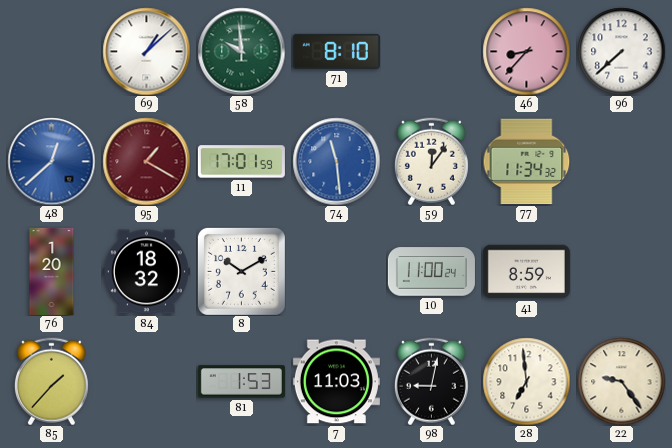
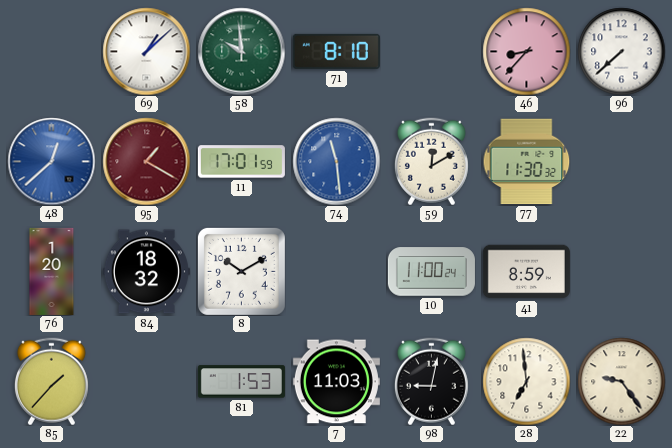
59: 12:06 -> 12:10
77: 11:34 -> 11:30
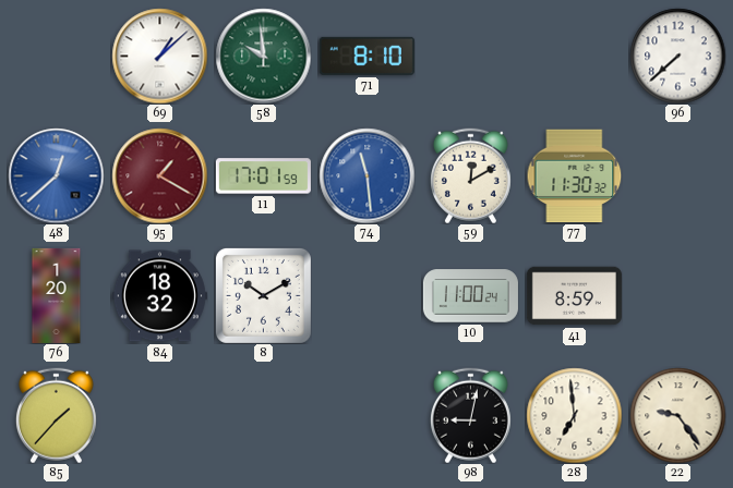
46: 8:37 -> none
81: 1:53 -> none
7: 11:03 -> none
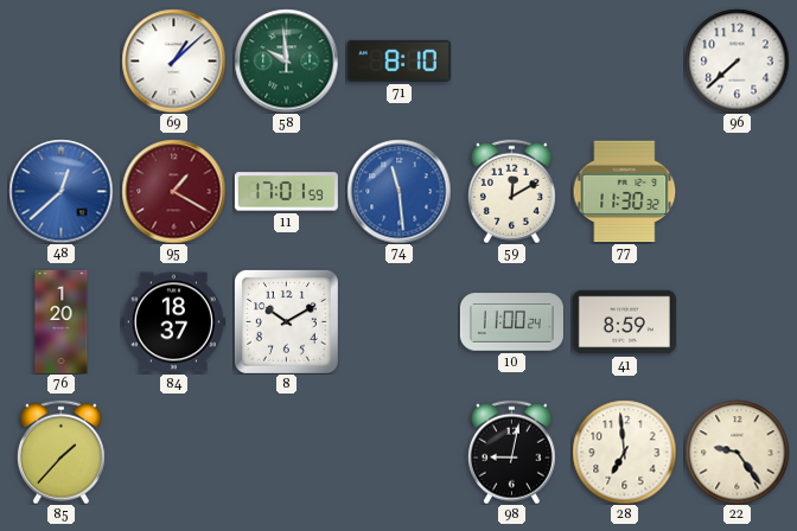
84: 18:32 -> 18:37
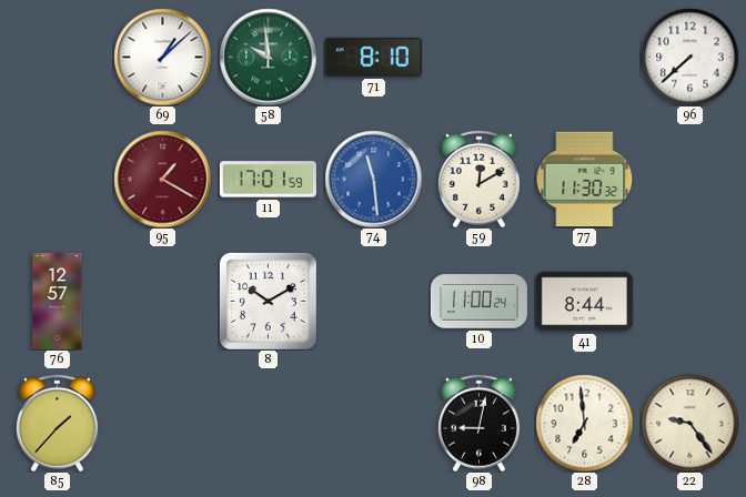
48: 12:38 -> none
76: 1:20 -> 12:57
84: 18:37 -> none
41: 8:59 -> 8:44
